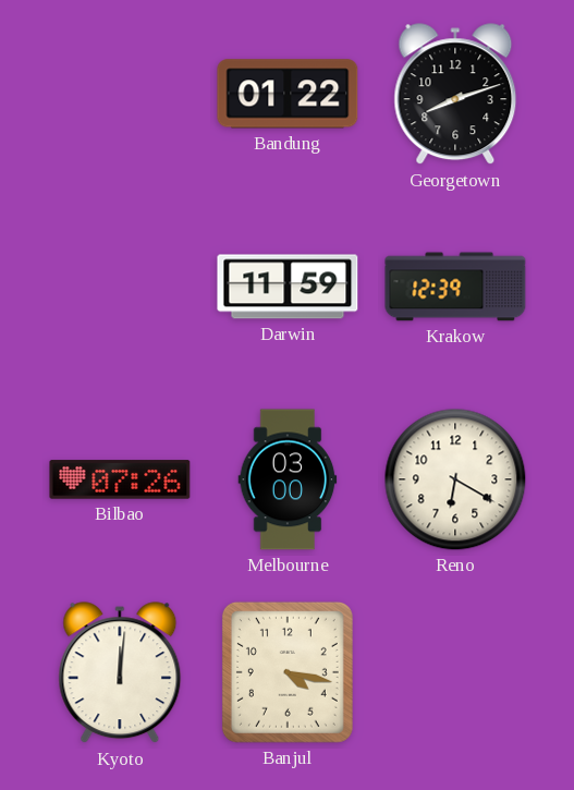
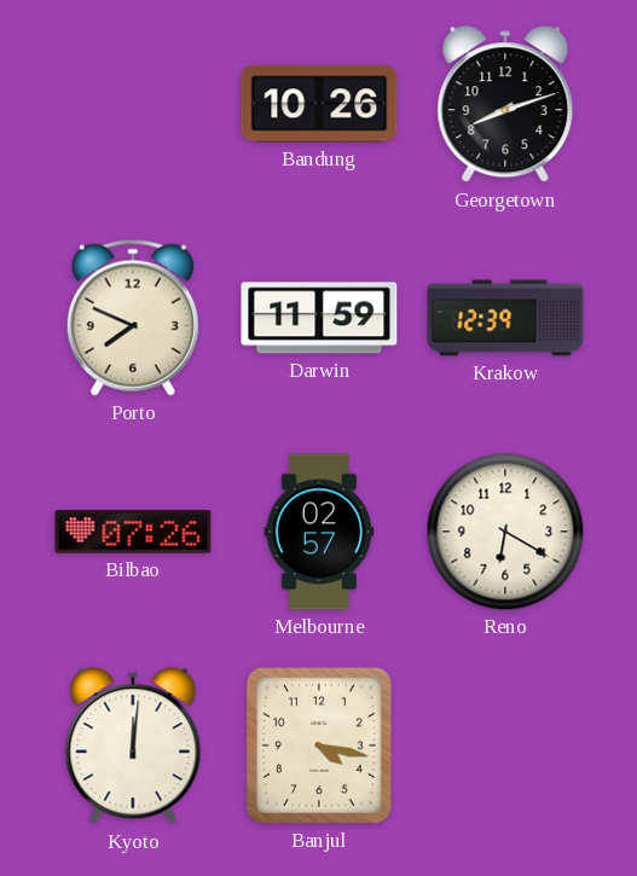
Bandung: 01:22 -> 10:26
Porto: none -> 7:49
Melbourne: 03:00 -> 02:57
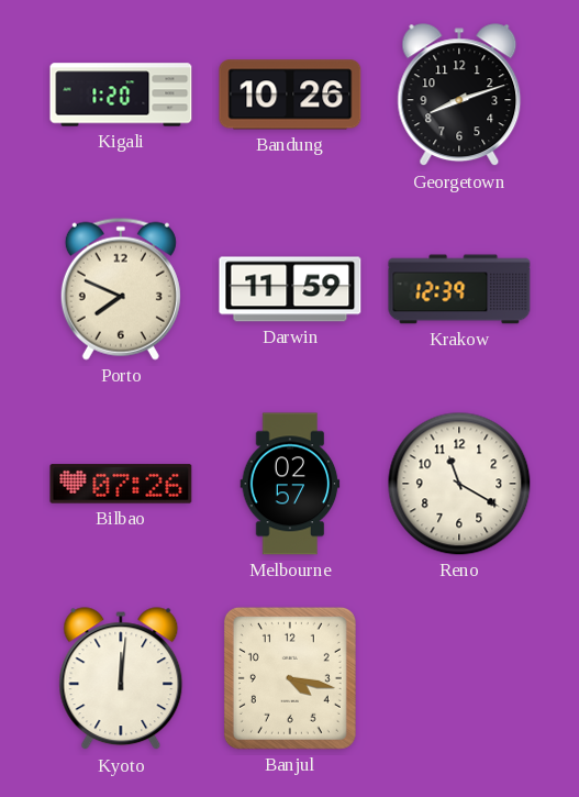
Kigali: none -> 1:20
Reno: 6:20 -> 11:20
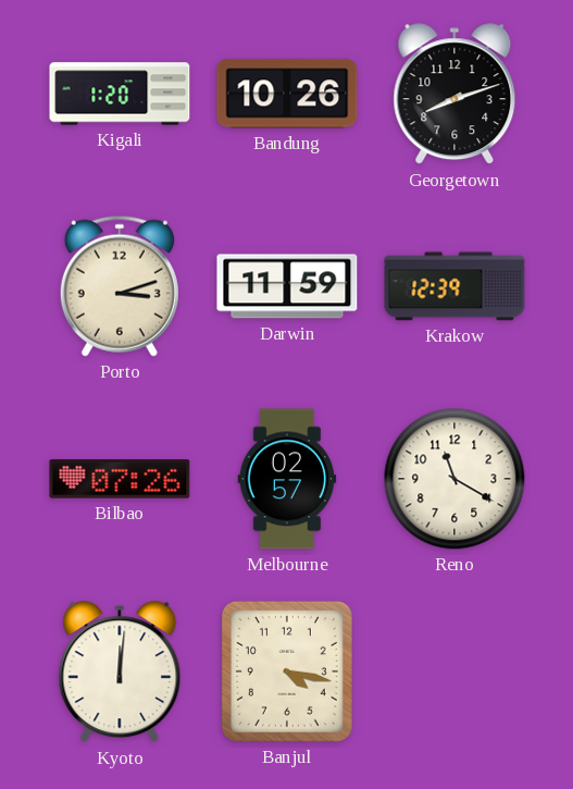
Porto: 7:49 -> 3:12
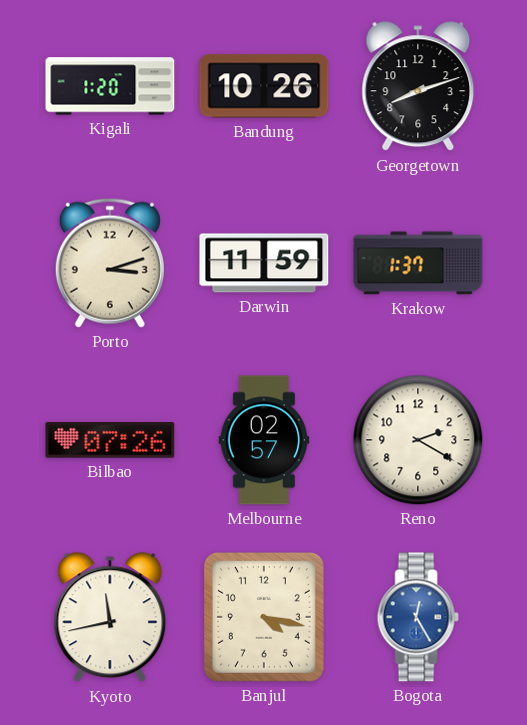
Krakow: 12:39 -> 1:37
Reno: 11:20 -> 2:20
Kyoto: 12:01 -> 11:43
Bogota: none -> 12:25
